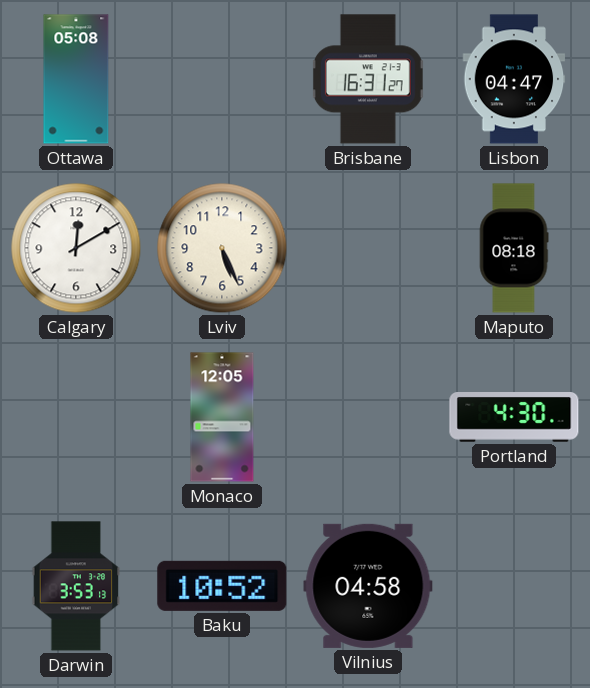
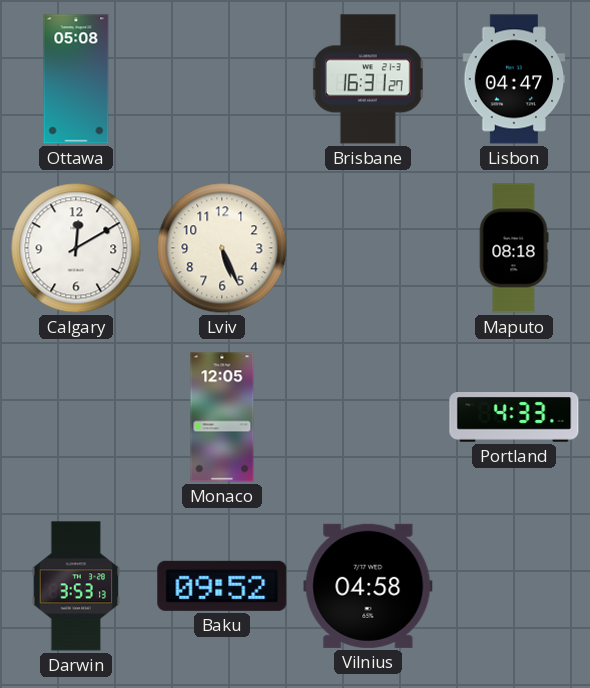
Portland: 4:30 -> 4:33
Baku: 10:52 -> 09:52
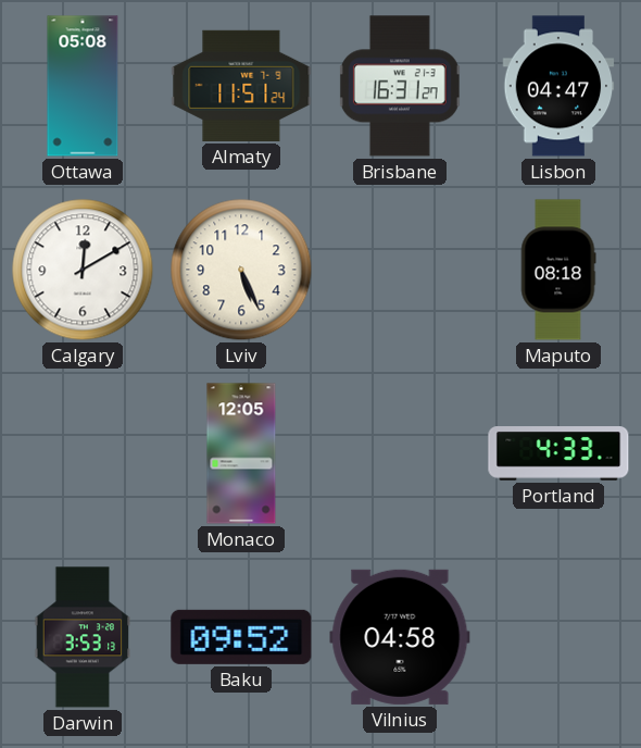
Almaty: none -> 11:51
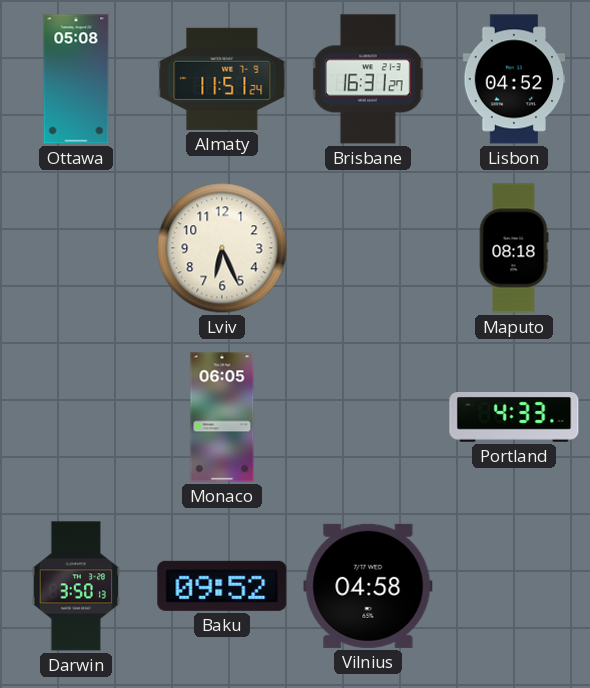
Lisbon: 04:47 -> 04:52
Calgary: 12:10 -> none
Lviv: 5:26 -> 6:26
Monaco: 12:05 -> 06:05
Darwin: 3:53 -> 3:50
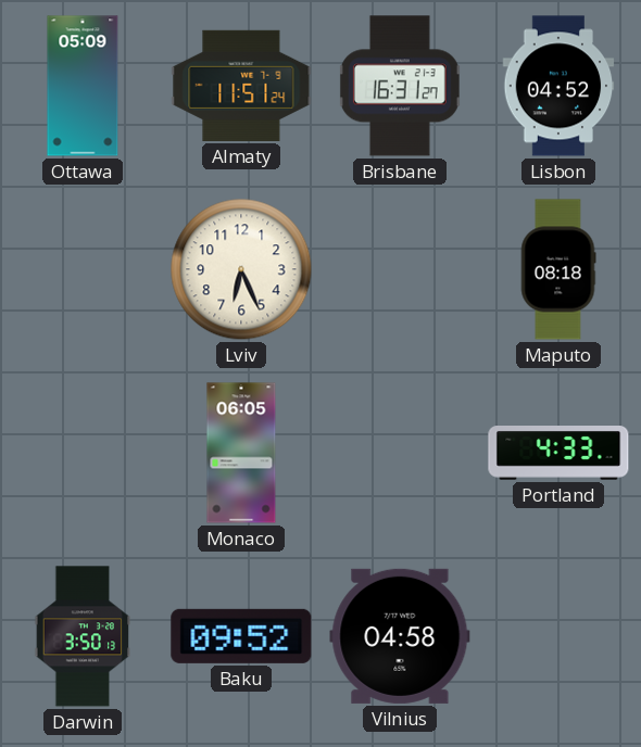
Ottawa: 05:08 -> 05:09
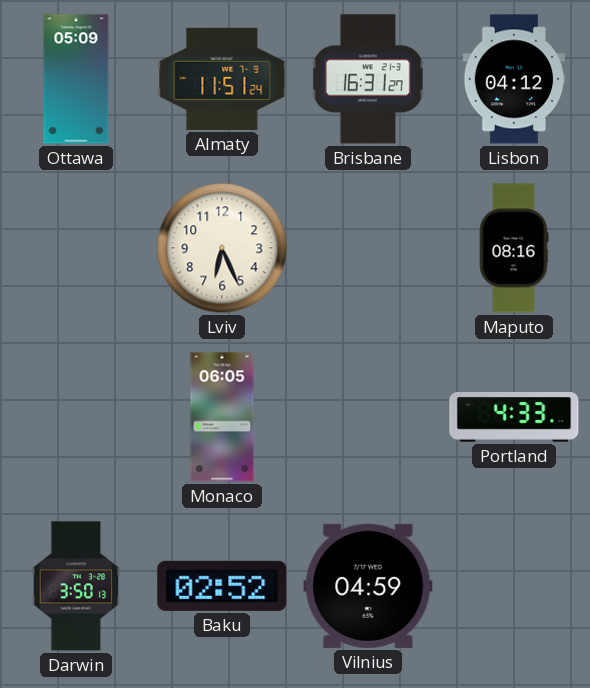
Lisbon: 04:52 -> 04:12
Maputo: 08:18 -> 08:16
Baku: 09:52 -> 02:52
Vilnius: 04:58 -> 04:59
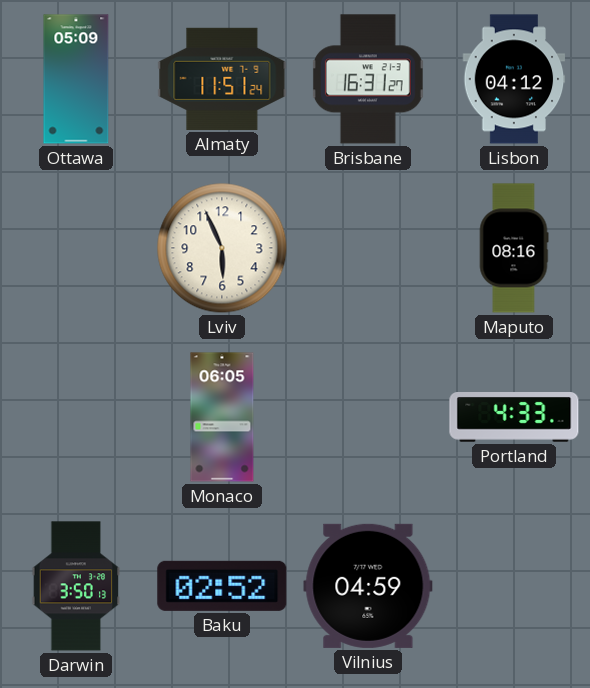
Lviv: 6:26 -> 5:56
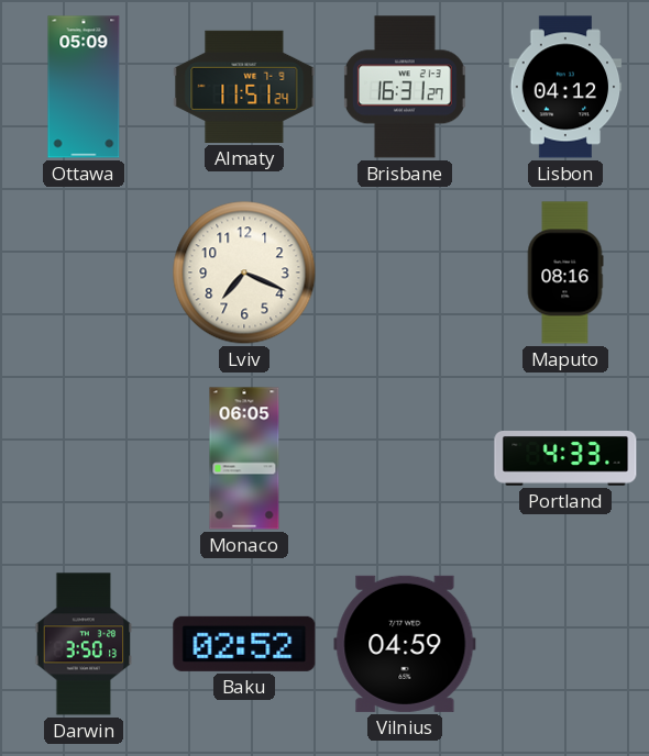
Lviv: 5:56 -> 7:19
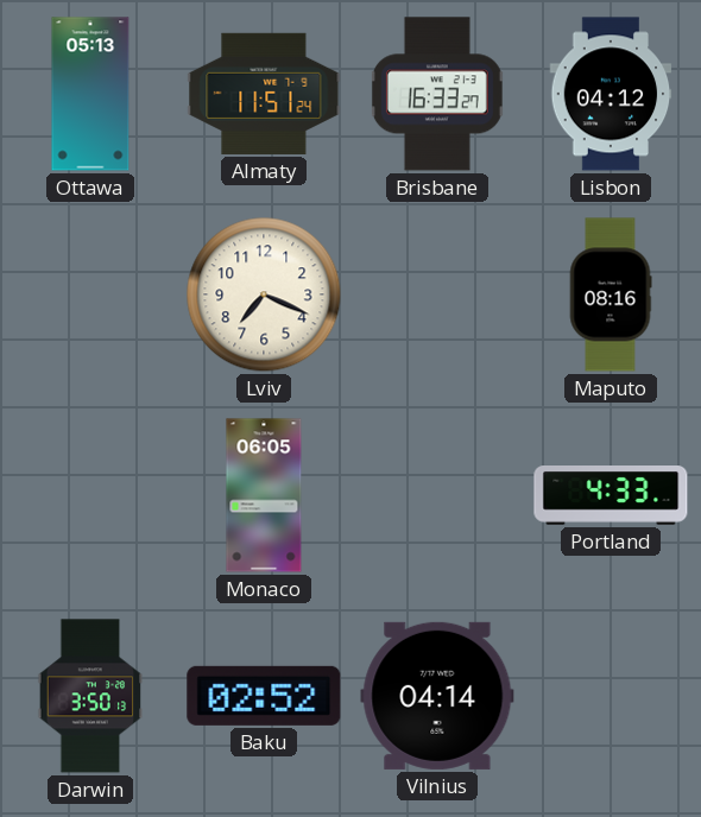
Ottawa: 05:09 -> 05:13
Brisbane: 16:31 -> 16:33
Vilnius: 04:59 -> 04:14
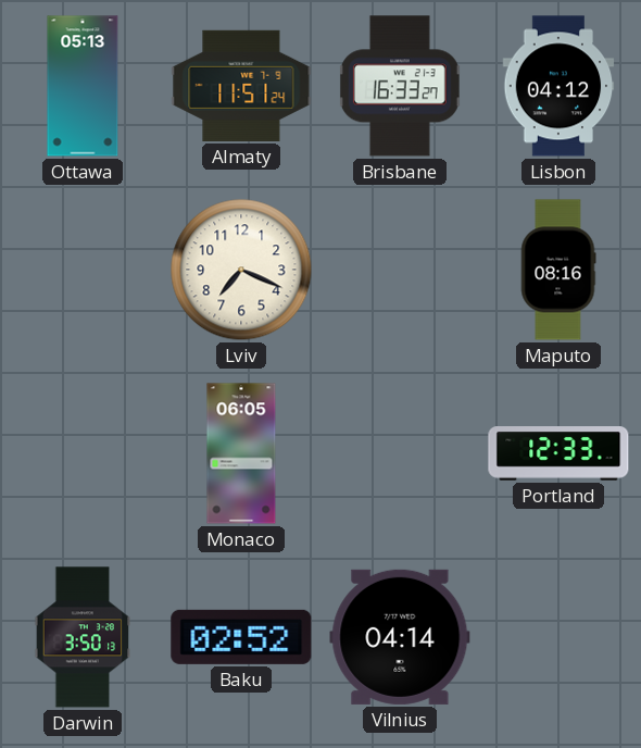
Portland: 4:33 -> 12:33
